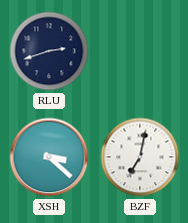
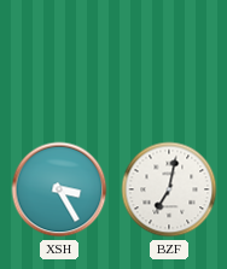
RLU: 2:42 -> none
XSH: 3:22 -> 3:25
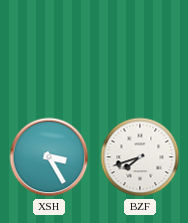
BZF: 7:02 -> 7:42
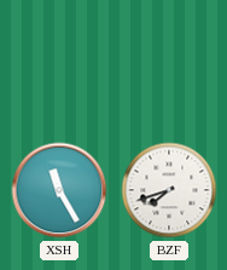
XSH: 3:25 -> 11:25
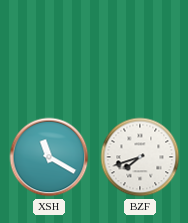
XSH: 11:25 -> 11:20
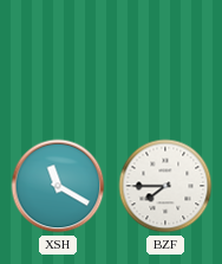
BZF: 7:42 -> 7:45
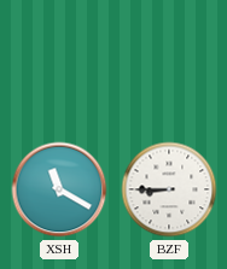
BZF: 7:45 -> 8:45
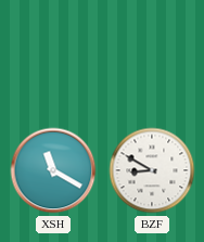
BZF: 8:45 -> 8:50
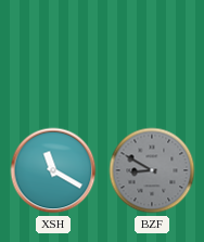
BZF dial: white -> grey
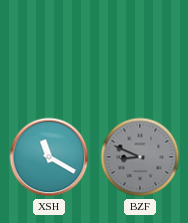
BZF: 8:50 -> 8:49
